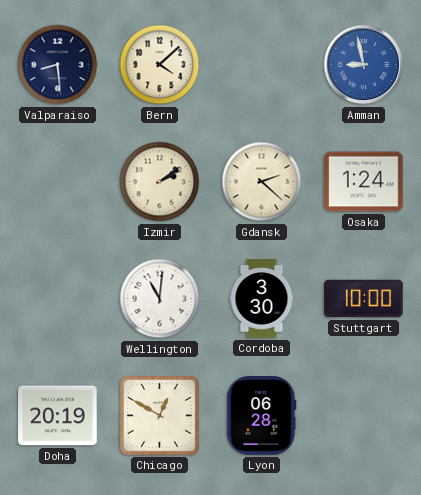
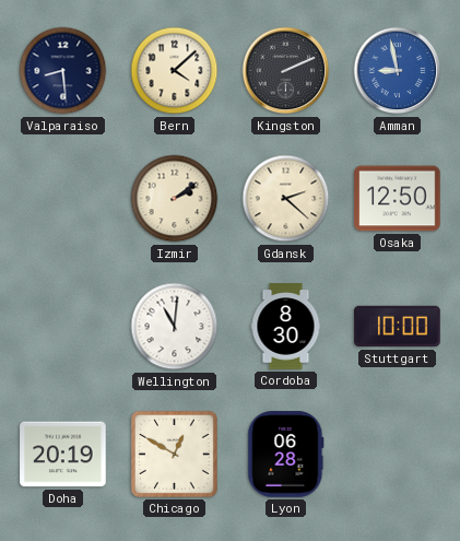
Kingston: none -> 2:11
Osaka: 1:24 -> 12:50
Cordoba: 3:30 -> 8:30
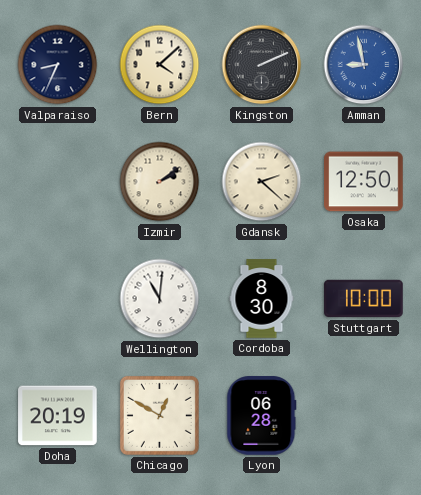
Valparaiso: 8:29 -> 8:34
